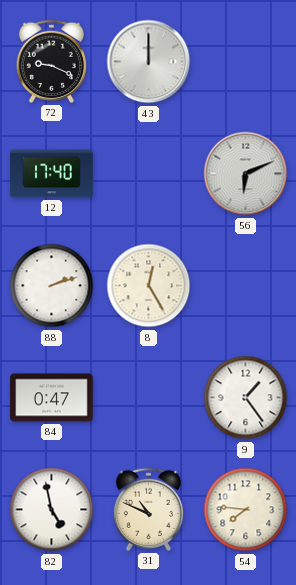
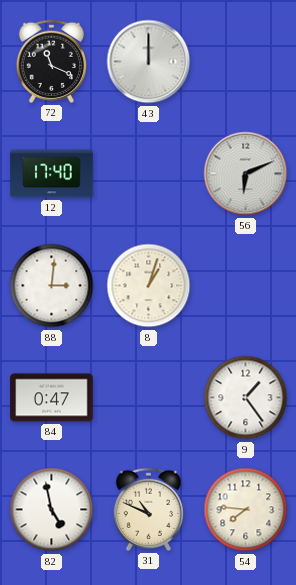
72: 9:19 -> 11:19
88: 2:12 -> 3:01
8: 12:25 -> 1:03
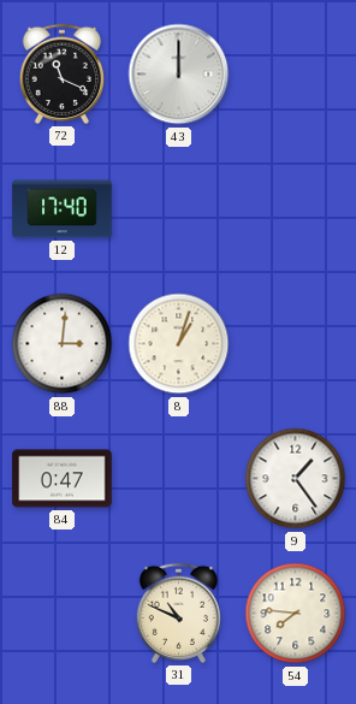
56: 6:11 -> none
82: 4:58 -> none
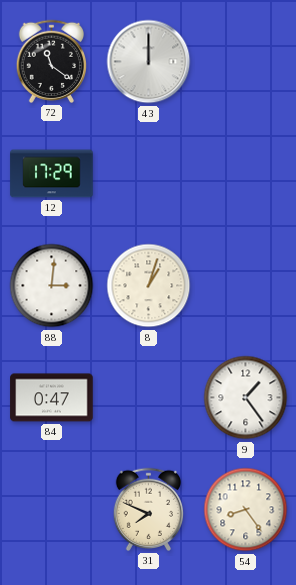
72: 11:19 -> 11:21
12: 17:40 -> 17:29
31: 10:49 -> 7:49
54: 7:46 -> 8:24
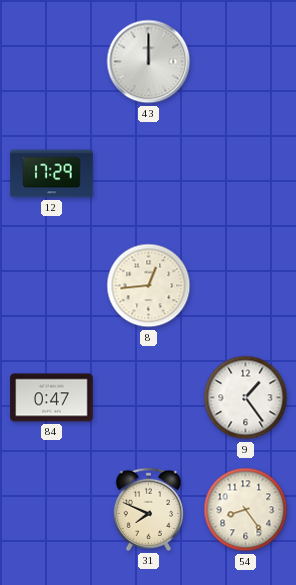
72: 11:21 -> none
88: 3:01 -> none
8: 1:03 -> 12:44
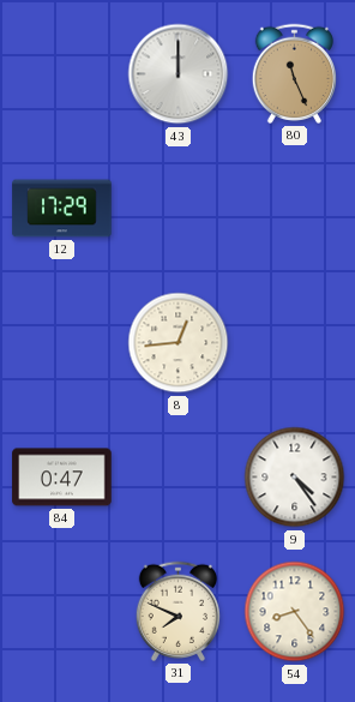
80: none -> 11:26
9: 1:24 -> 4:24
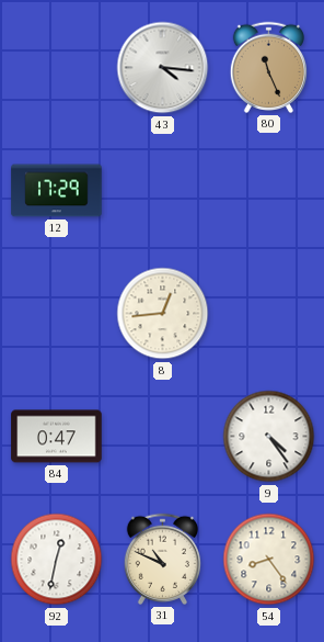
43: 12:00 -> 4:16
92: none -> 12:32
31: 7:49 -> 10:49
